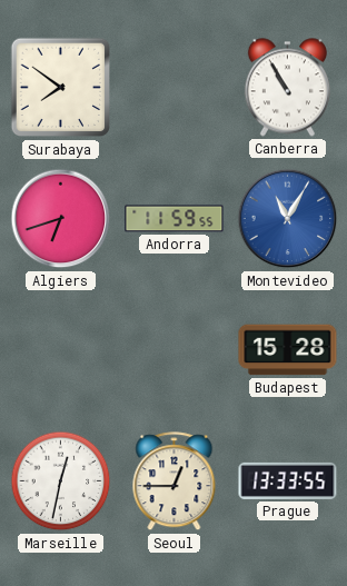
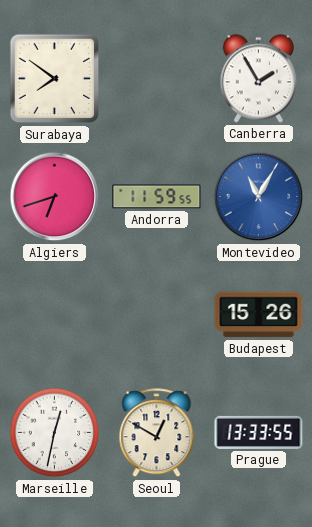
Canberra: 10:55 -> 1:55
Budapest: 15:28 -> 15:26
Seoul: 12:45 -> 12:50
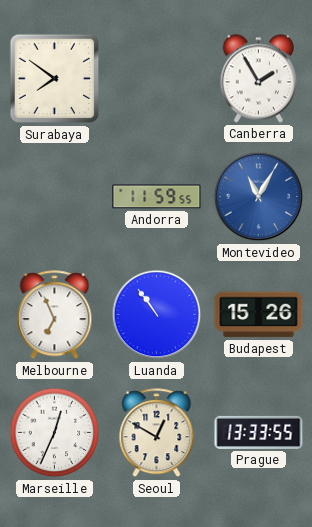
Algiers: 6:42 -> none
Melbourne: none -> 6:56
Luanda: none -> 10:54
Marseille: 12:32 -> 12:34
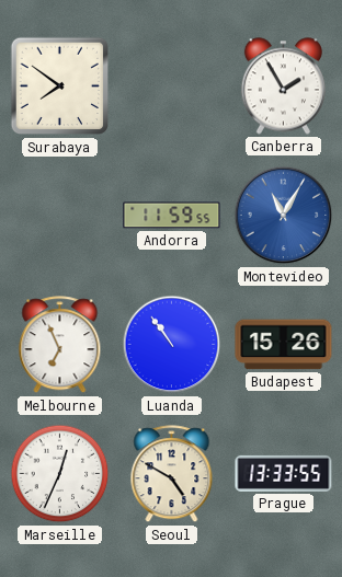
Seoul: 12:50 -> 4:50
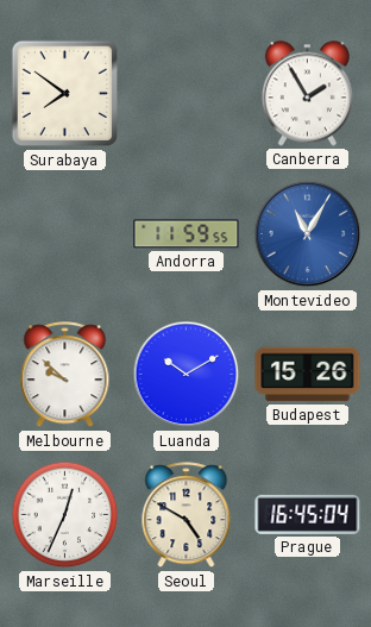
Melbourne: 6:56 -> 9:52
Luanda: 10:54 -> 10:10
Prague: 13:33 -> 16:45
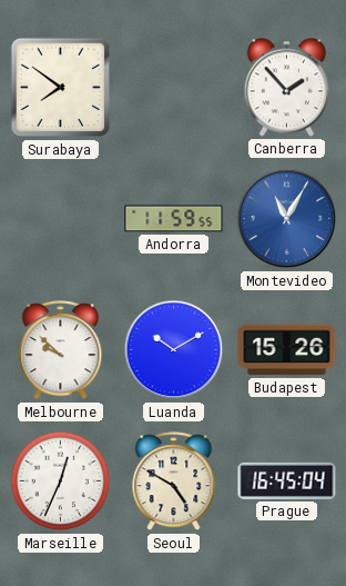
Canberra: 1:55 -> 1:53
